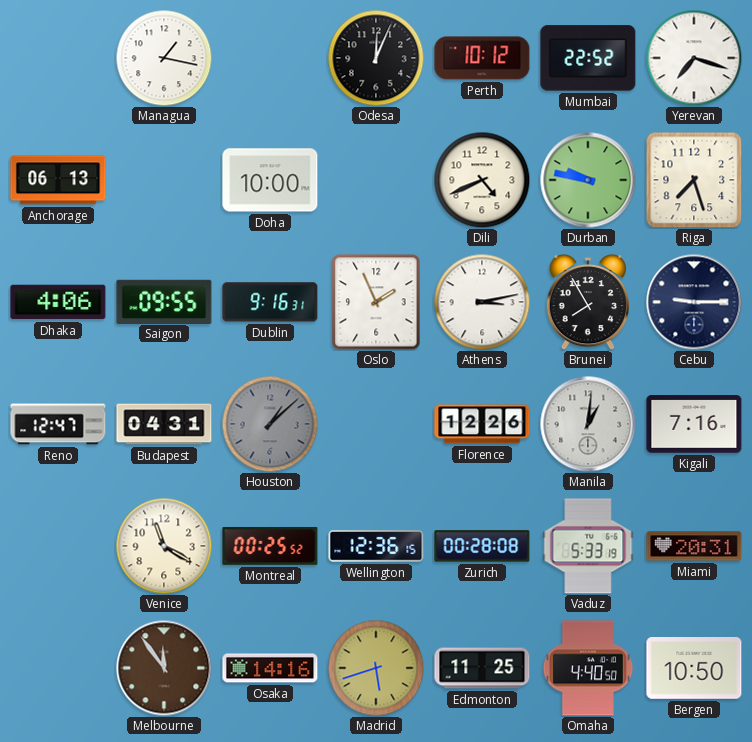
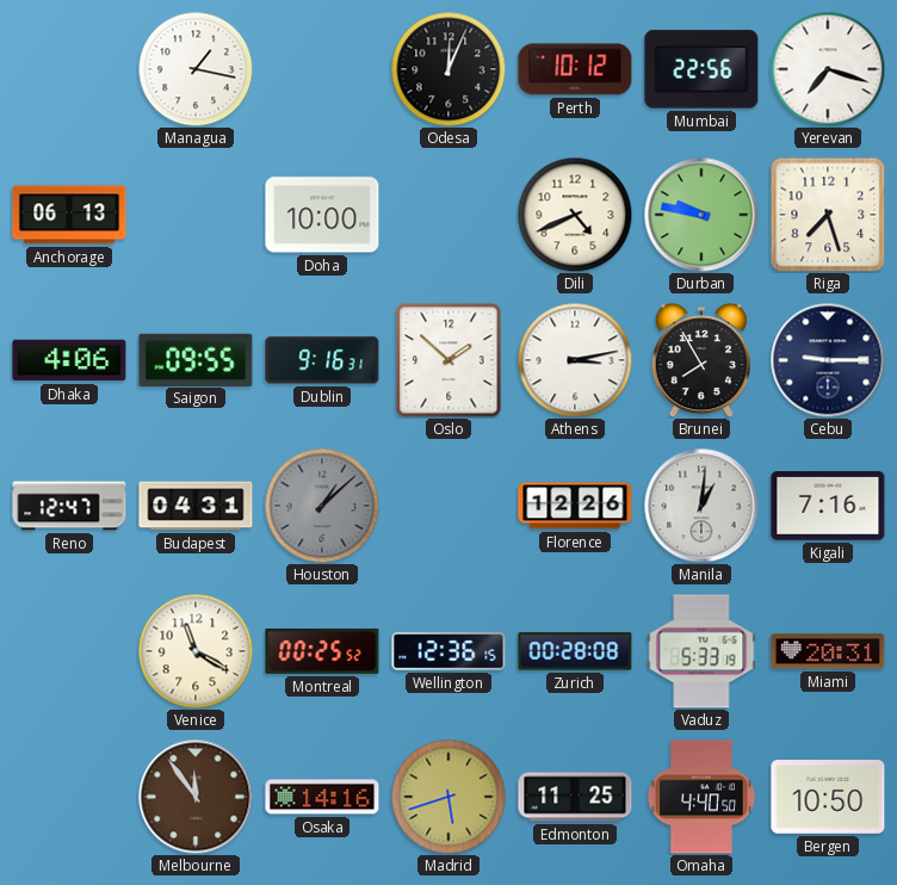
Mumbai: 22:52 -> 22:56
Oslo: 1:56 -> 1:52
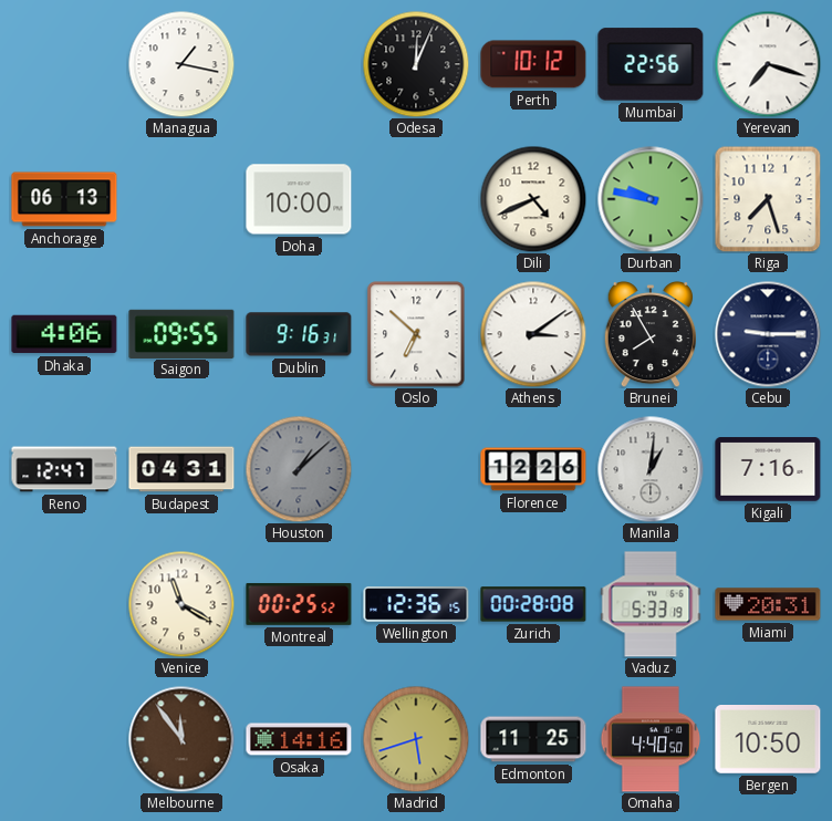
Oslo: 1:52 -> 6:52
Athens: 3:13 -> 3:09
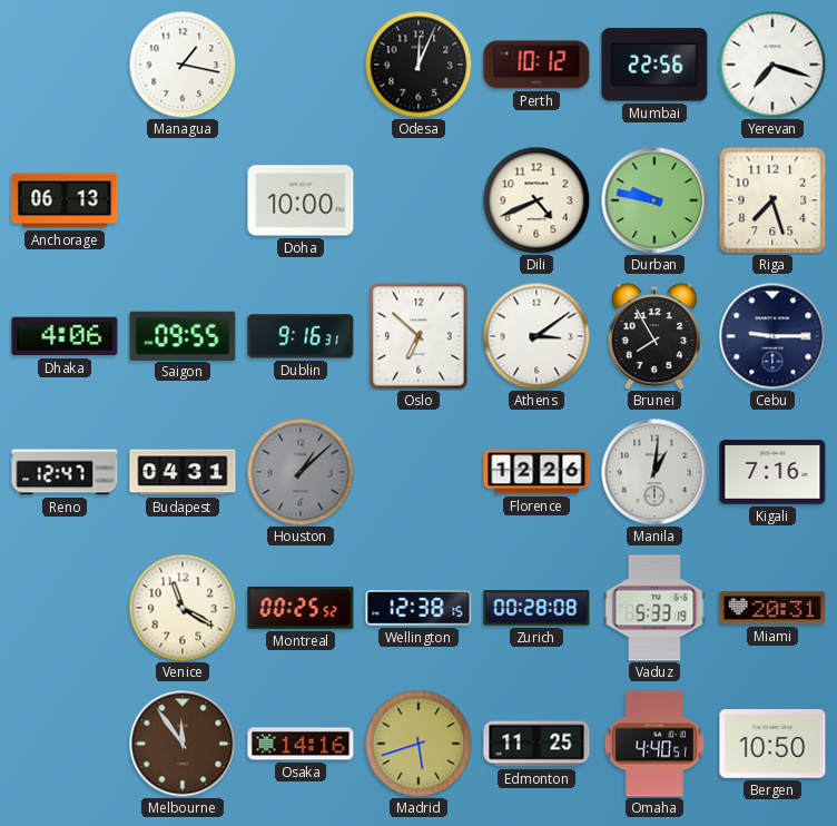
Wellington: 12:36 -> 12:38
Omaha: 4:40:50 -> 4:40:51
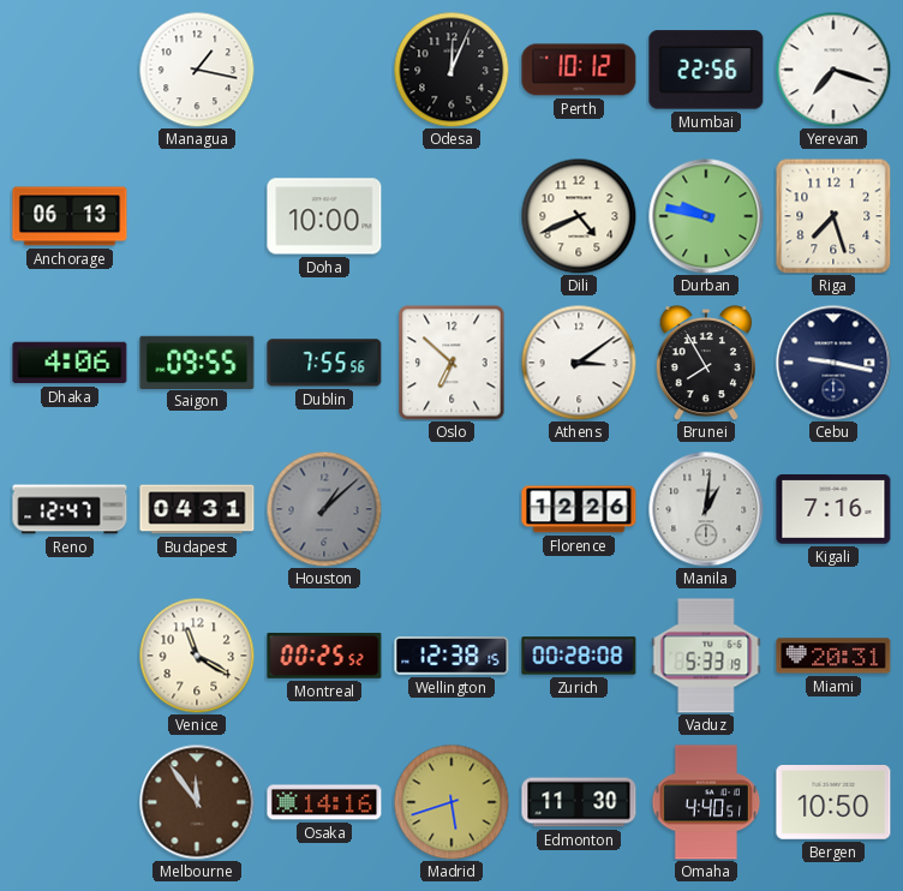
Dublin: 9:16 -> 7:55
Cebu: 9:15 -> 9:17
Edmonton: 11:25 -> 11:30
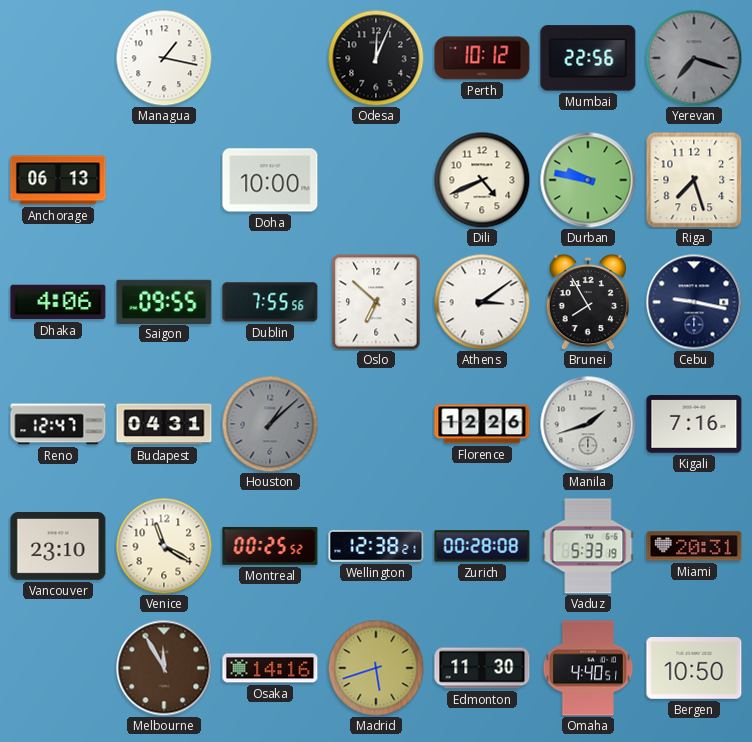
Yerevan dial: white -> grey
Manila: 1:01 -> 1:42
Vancouver: none -> 23:10
Wellington: 12:38:15 -> 12:38:21
Melbourne: 11:54 -> 11:55
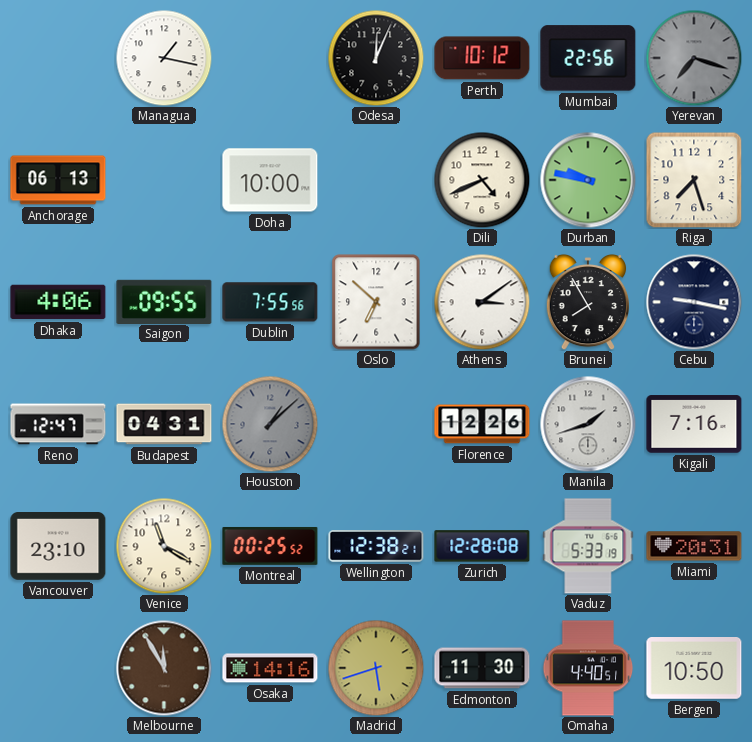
Zurich: 00:28 -> 12:28
